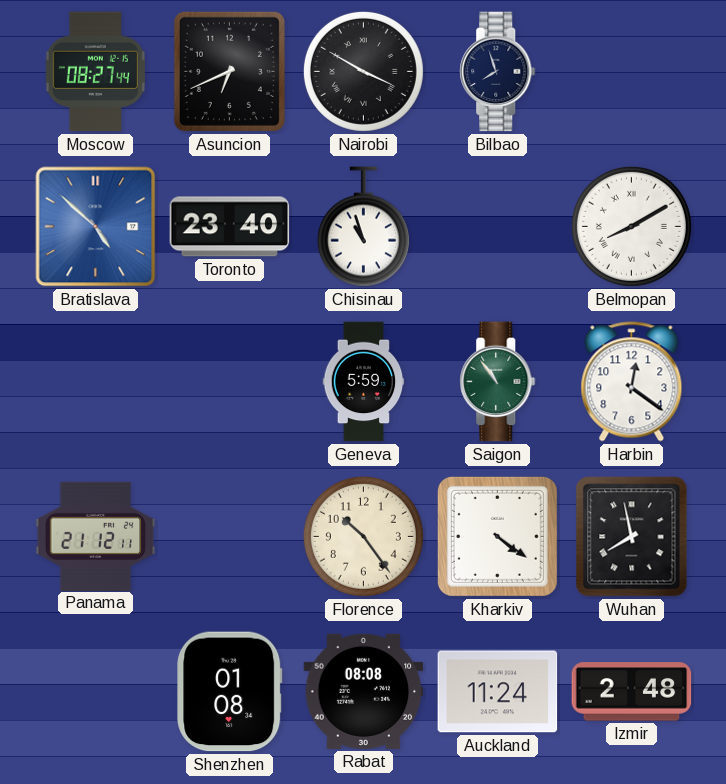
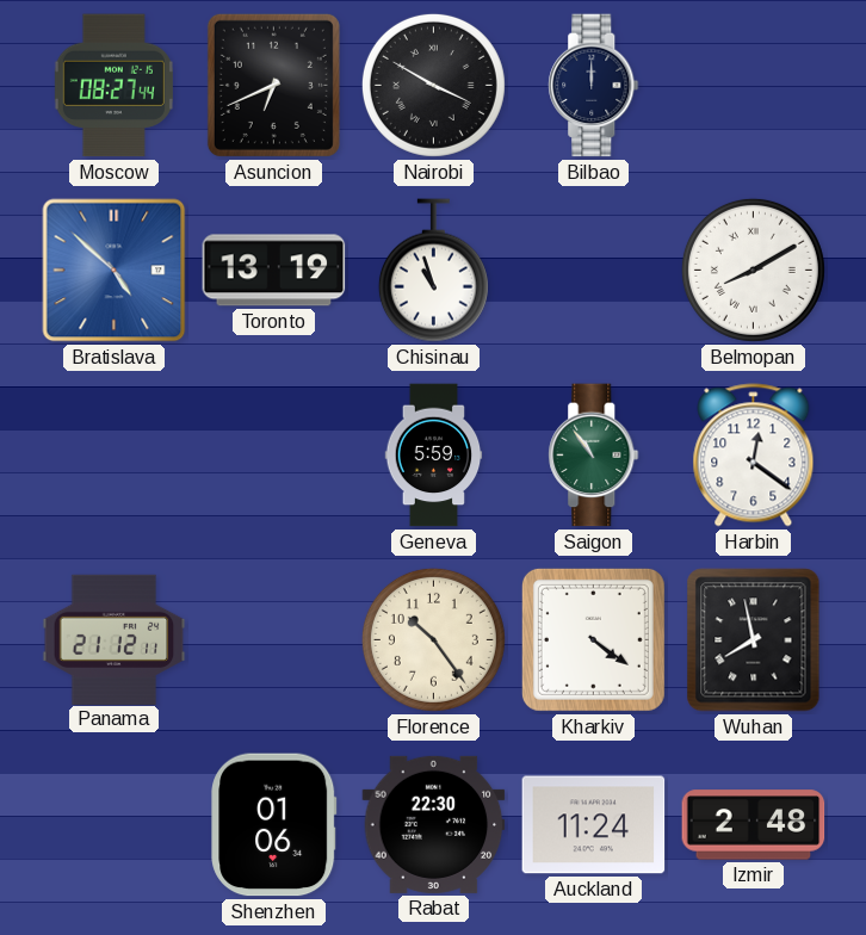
Bilbao: 7:57 -> 12:00
Toronto: 23:40 -> 13:19
Shenzhen: 01:08 -> 01:06
Rabat: 08:08 -> 22:30
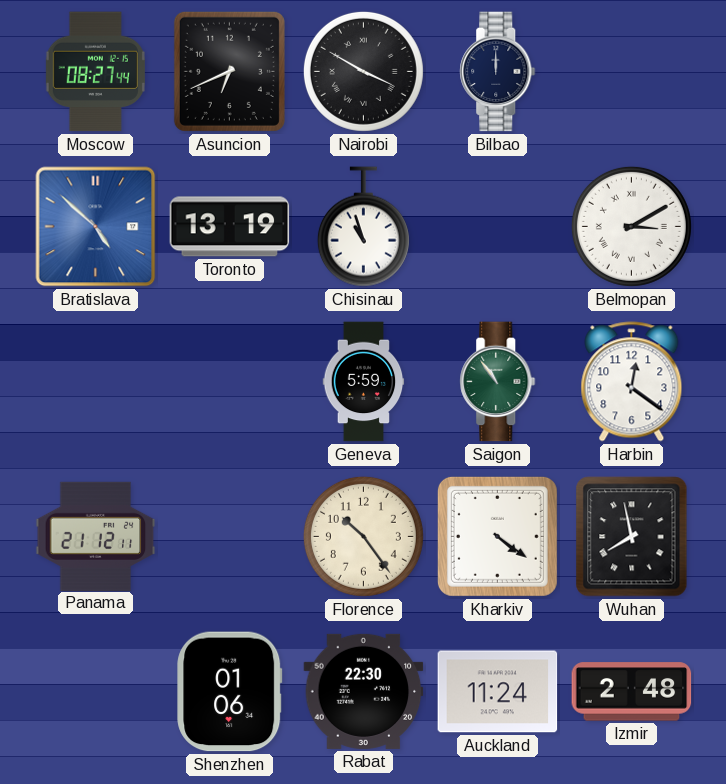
Belmopan: 8:10 -> 3:10
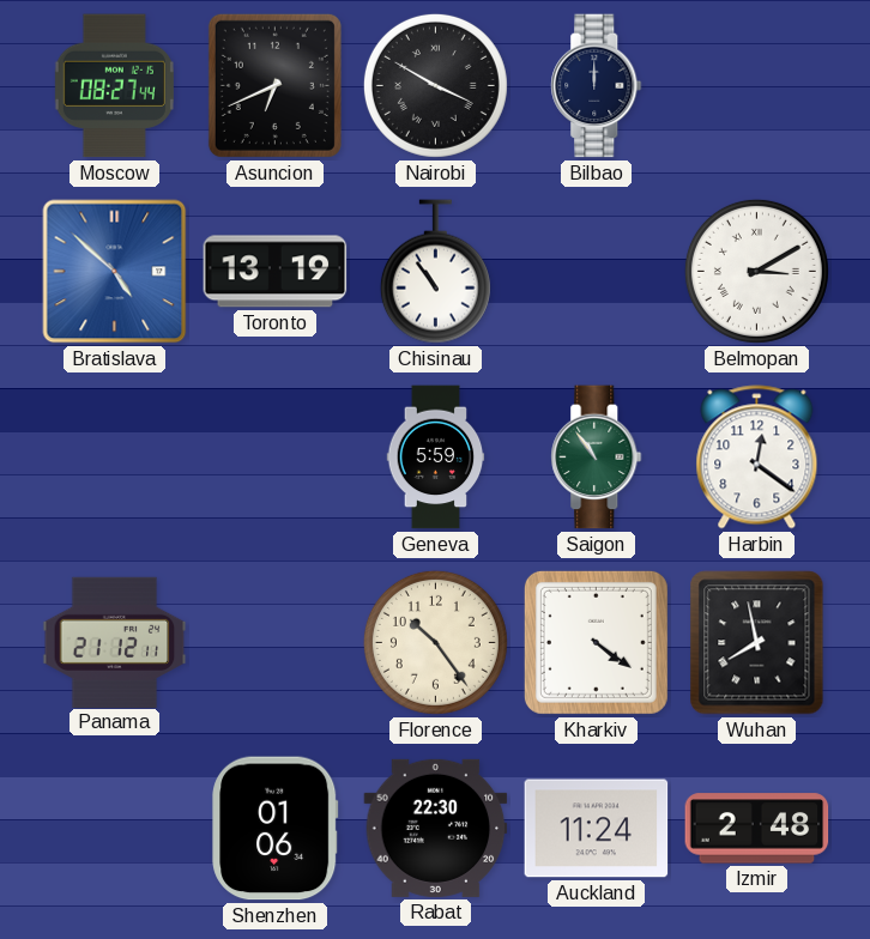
Chisinau: 10:57 -> 10:54
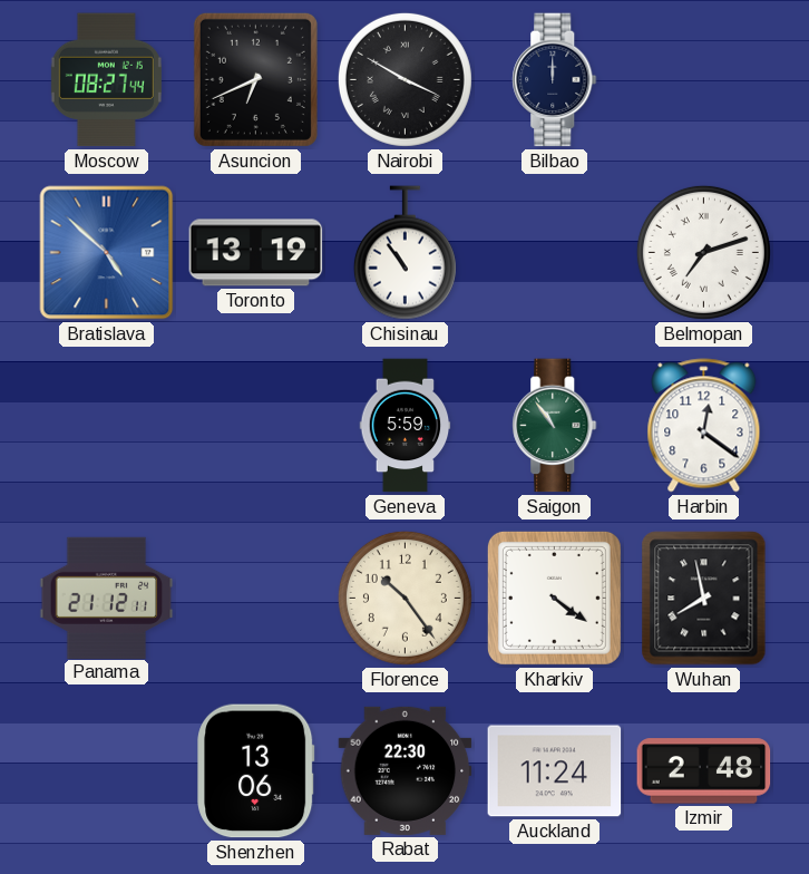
Belmopan: 3:10 -> 7:12
Shenzhen: 01:06 -> 13:06
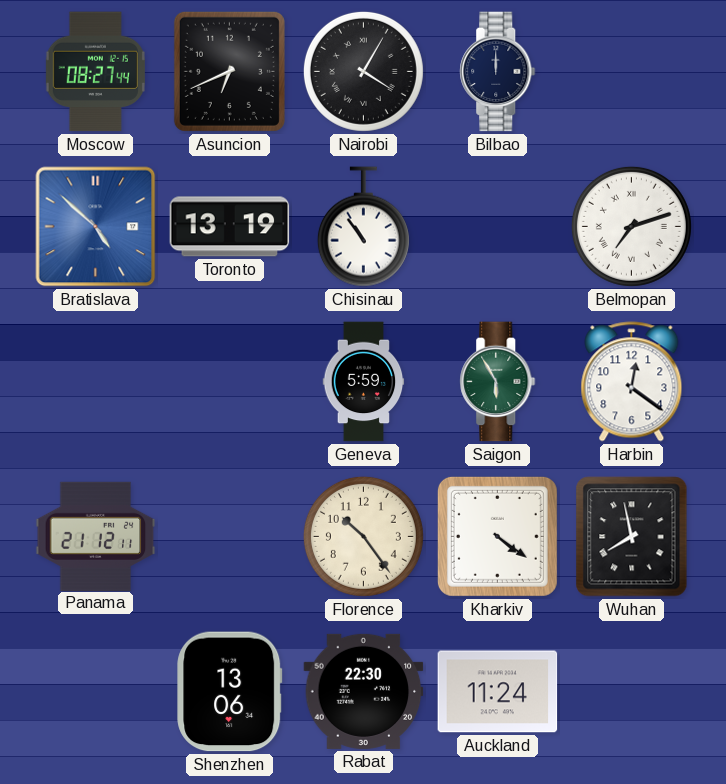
Nairobi: 3:50 -> 4:05
Saigon: 10:54 -> 5:55
Izmir: 2:48 -> none
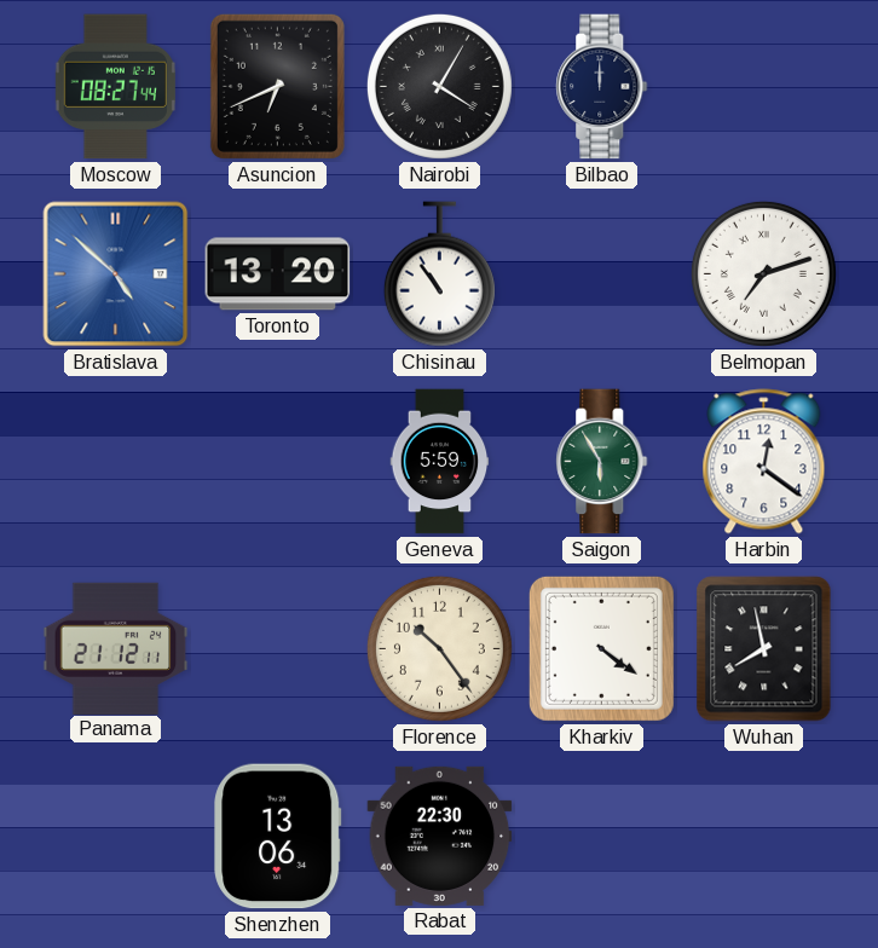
Toronto: 13:19 -> 13:20
Auckland: 11:24 -> none
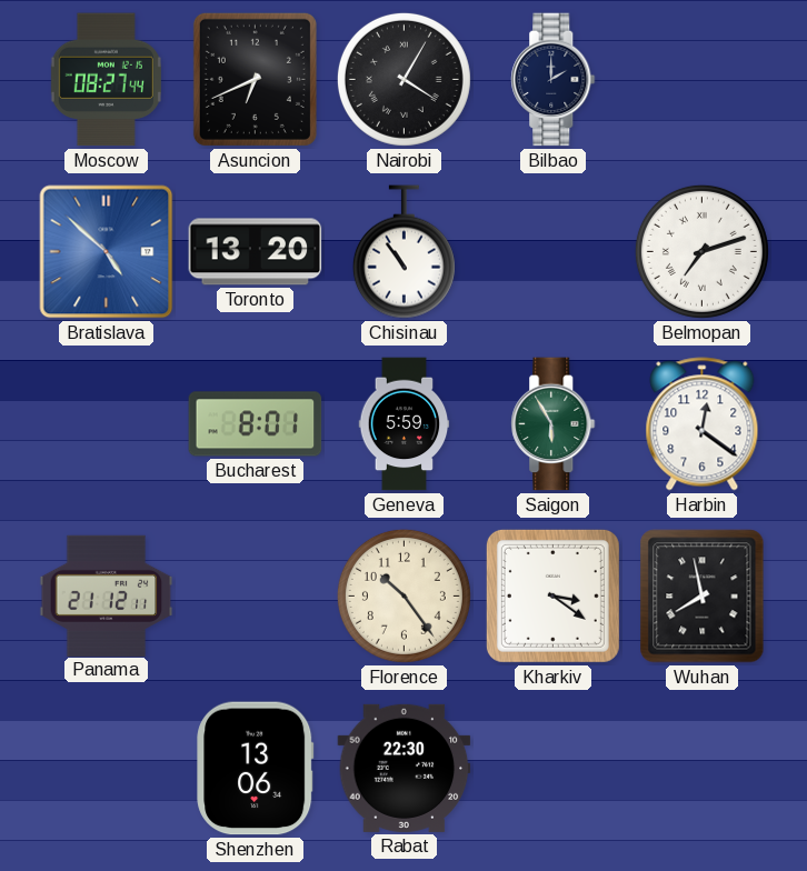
Bilbao: 12:00 -> 2:00
Bucharest: none -> 8:01
Kharkiv: 4:21 -> 3:21
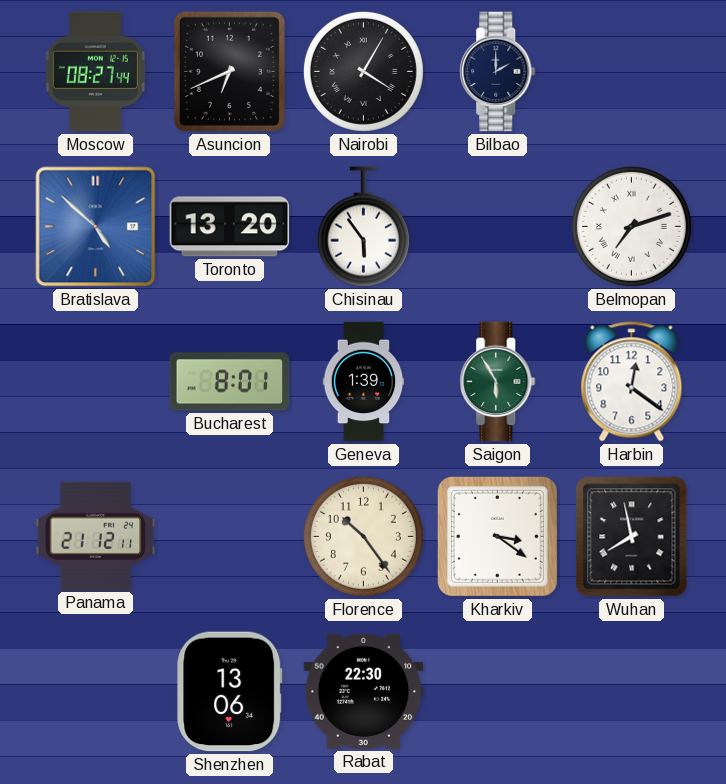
Chisinau: 10:54 -> 5:54
Geneva: 5:59 -> 1:39
